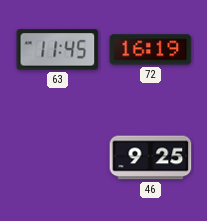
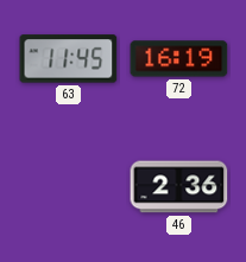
46: 9:25 -> 2:36
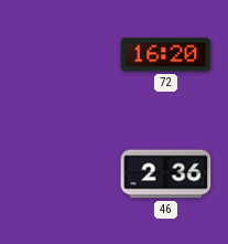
63: 11:45 -> none
72: 16:19 -> 16:20
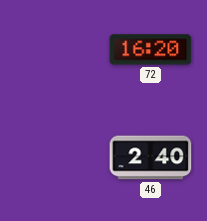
46: 2:36 -> 2:40
